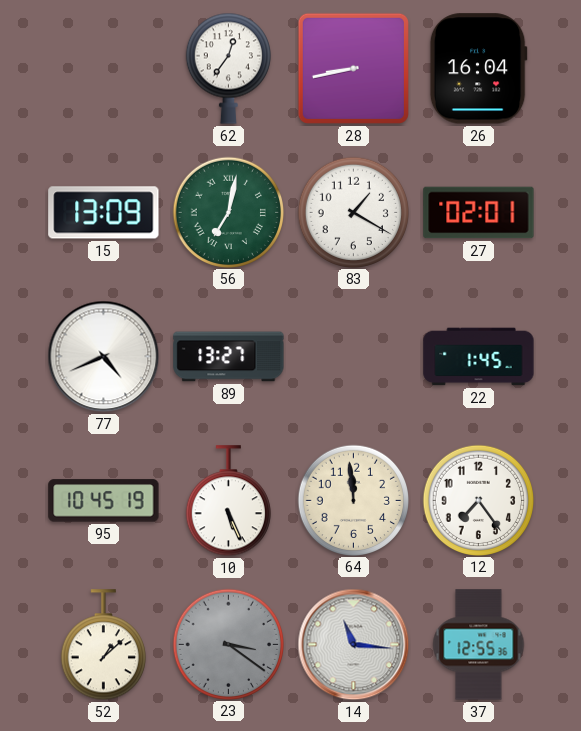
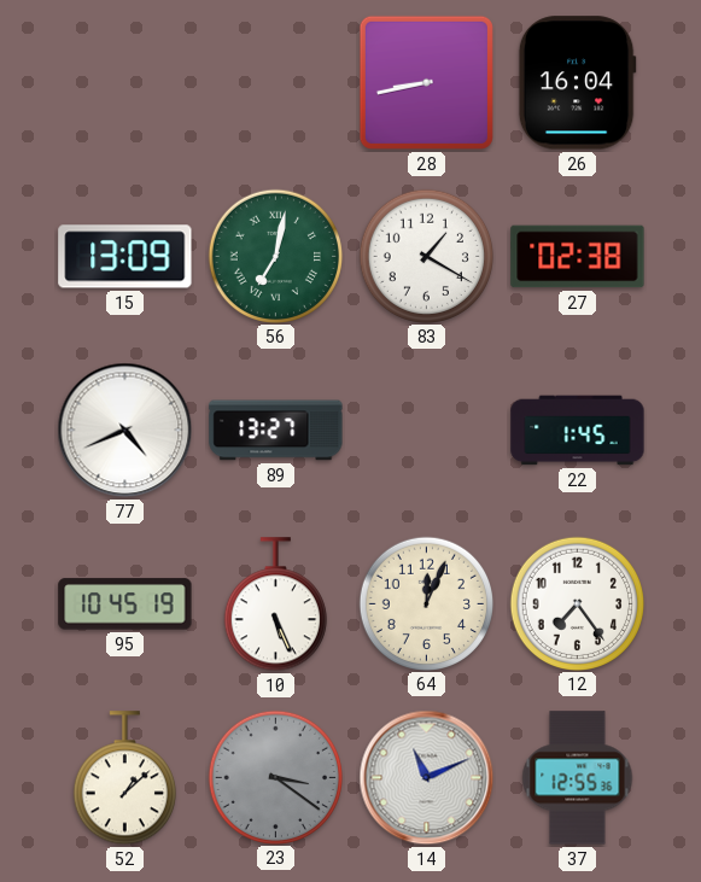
62: 12:36 -> none
27: 02:01 -> 02:38
64: 11:59 -> 12:04
14: 11:16 -> 11:11
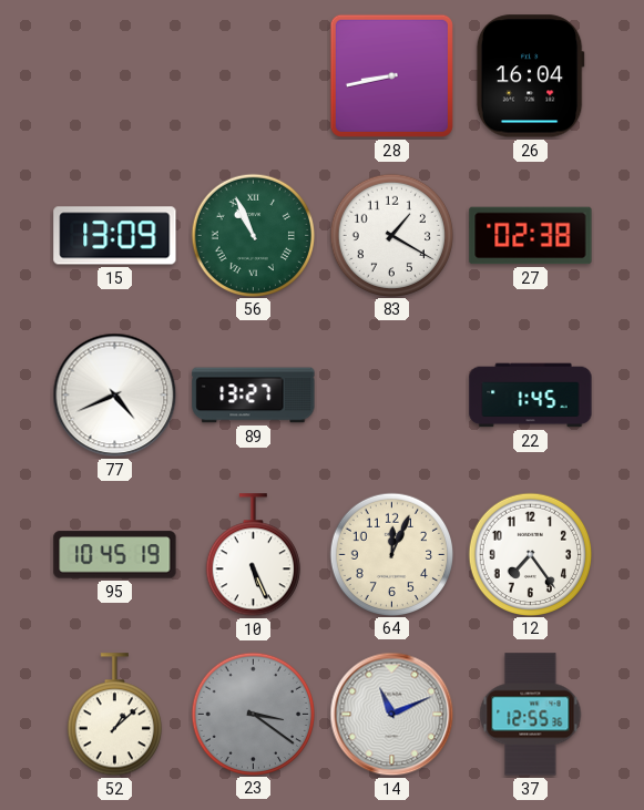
56: 7:02 -> 10:56
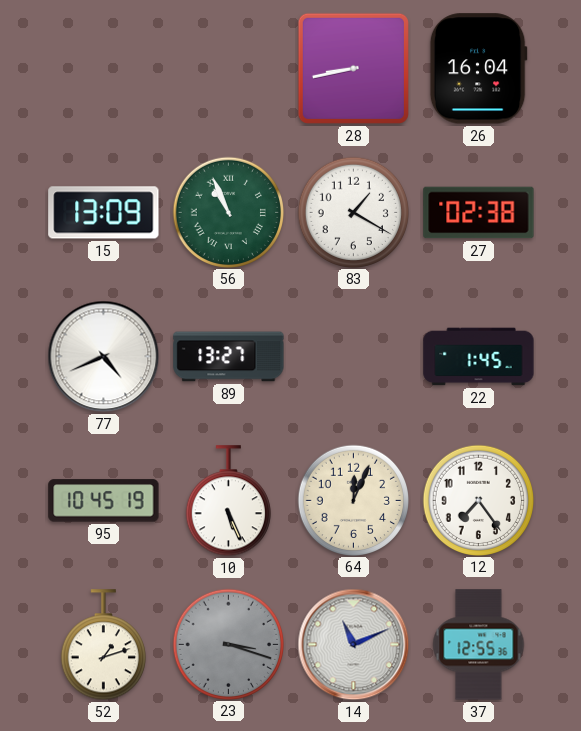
52: 1:08 -> 1:12
23: 3:21 -> 3:18
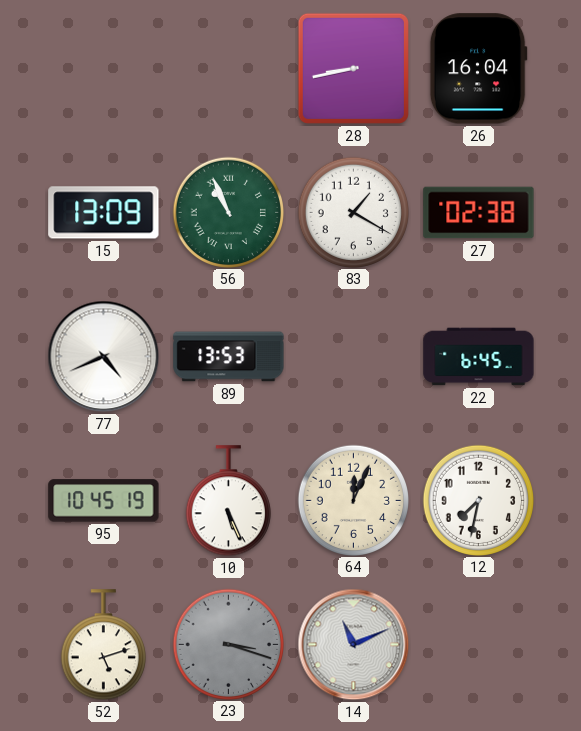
89: 13:27 -> 13:53
22: 1:45 -> 6:45
12: 7:24 -> 7:32
52: 1:12 -> 5:12
37: 12:55 -> none
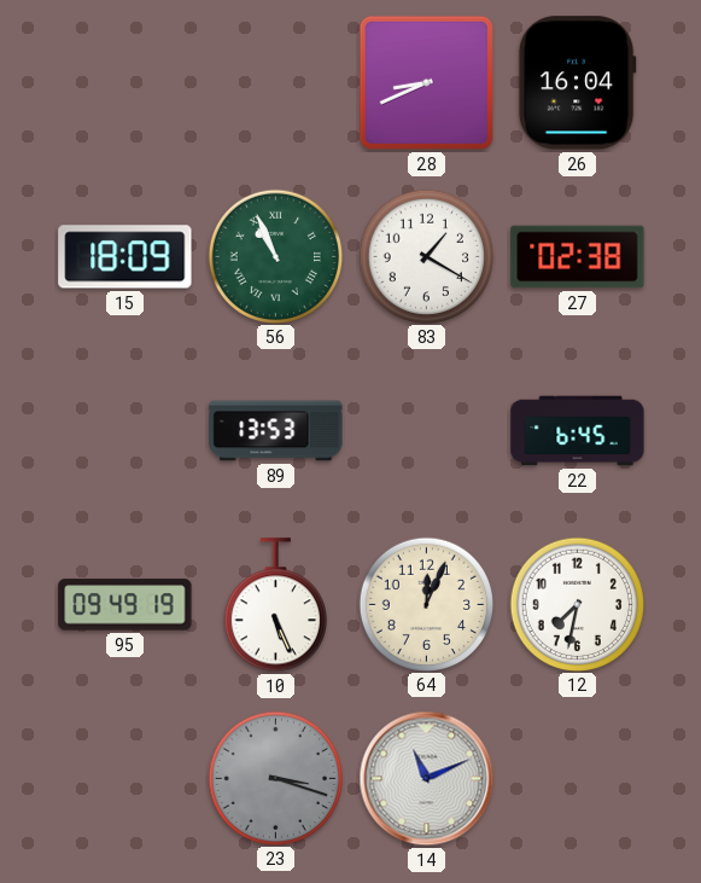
28: 8:43 -> 8:41
15: 13:09 -> 18:09
77: 4:41 -> none
95: 10:45 -> 09:49
52: 5:12 -> none
